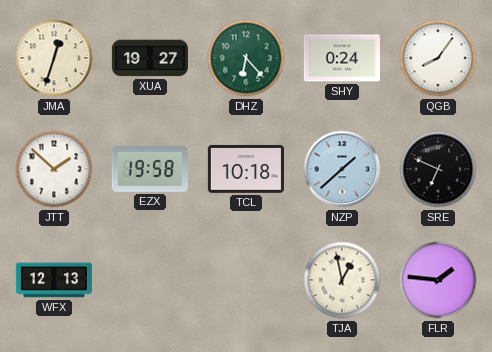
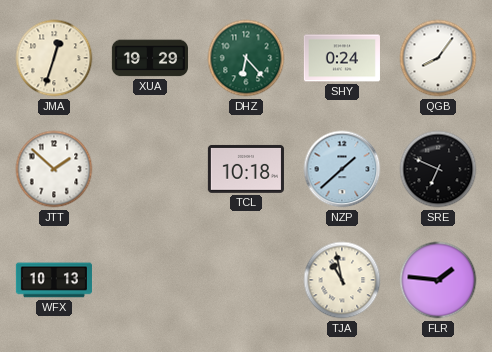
XUA: 19:27 -> 19:29
EZX: 19:58 -> none
WFX: 12:13 -> 10:13
TJA: 12:58 -> 10:58
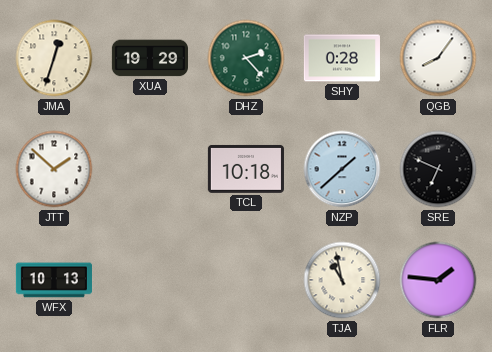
DHZ: 6:23 -> 2:23
SHY: 0:24 -> 0:28
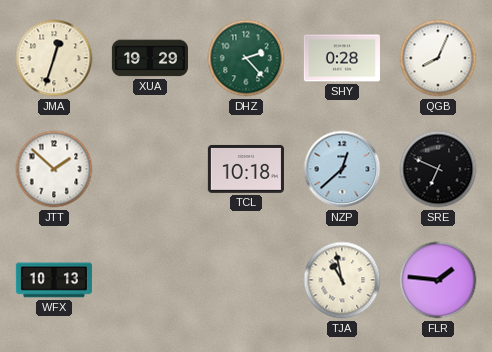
QGB: 8:06 -> 8:04
NZP: 1:38 -> 12:38
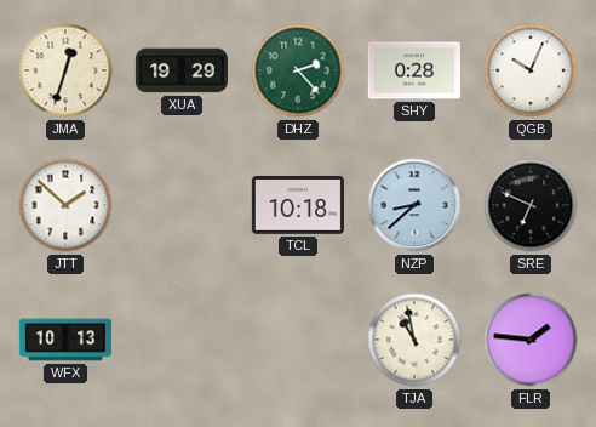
QGB: 8:04 -> 10:04
NZP: 12:38 -> 8:38
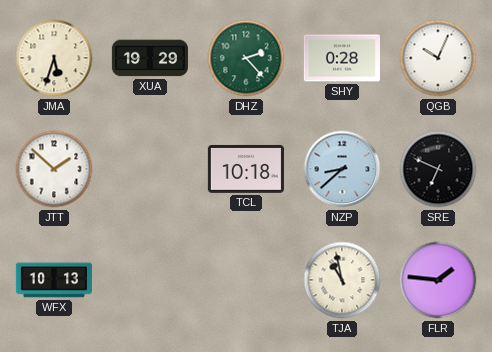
JMA: 12:33 -> 5:33
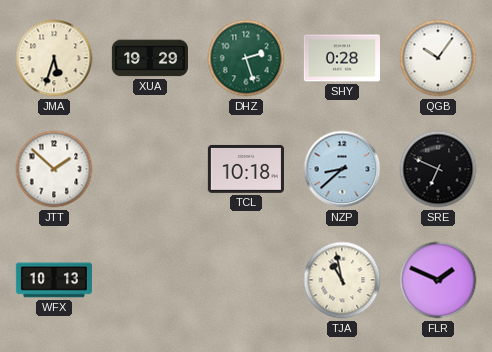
DHZ: 2:23 -> 2:27
QGB: 10:04 -> 10:06
FLR: 1:46 -> 1:49
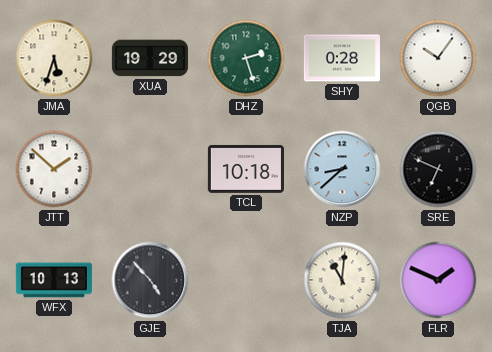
GJE: none -> 4:53
TJA: 10:58 -> 11:01
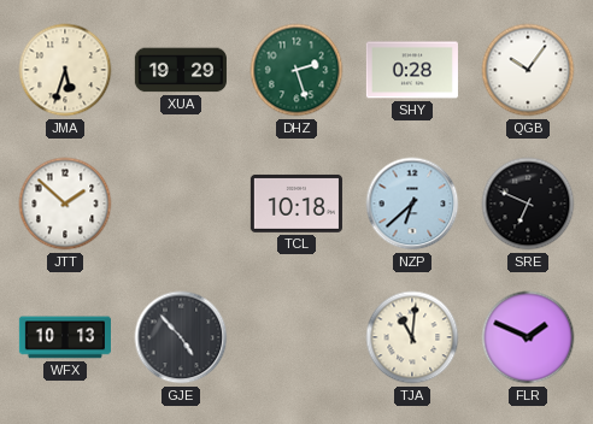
NZP: 8:38 -> 6:38
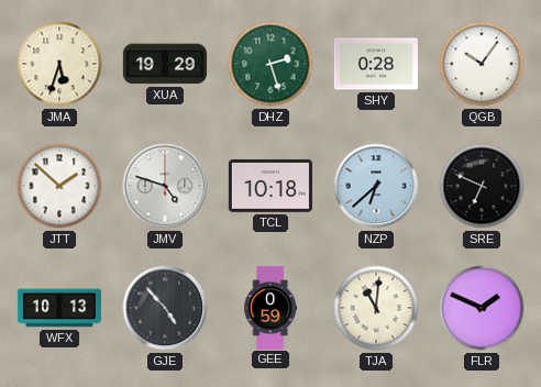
JMV: none -> 4:48
GEE: none -> 0:59
